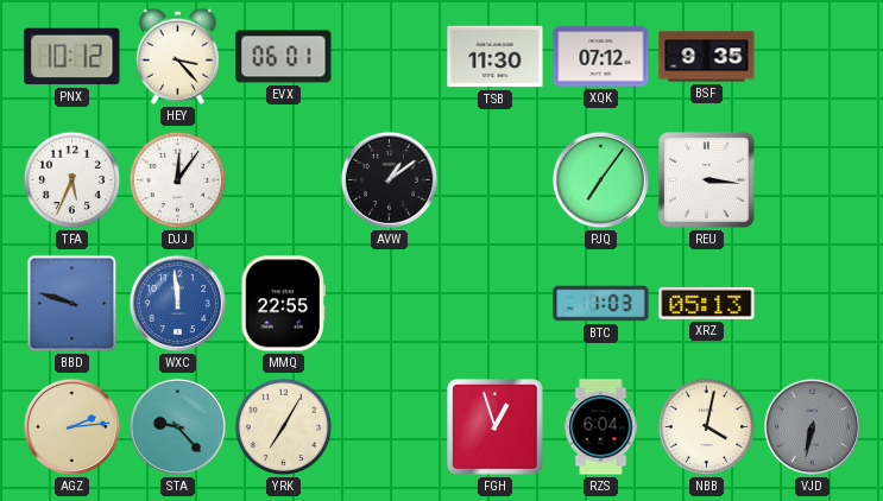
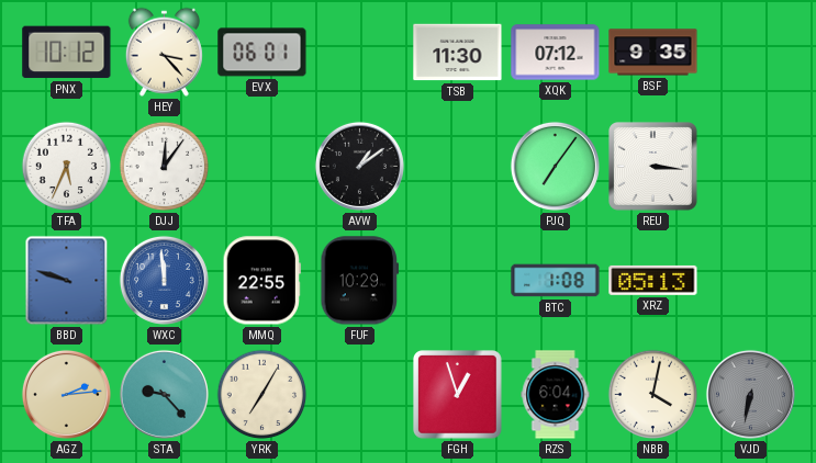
FUF: none -> 10:29
BTC: 1:03 -> 1:08
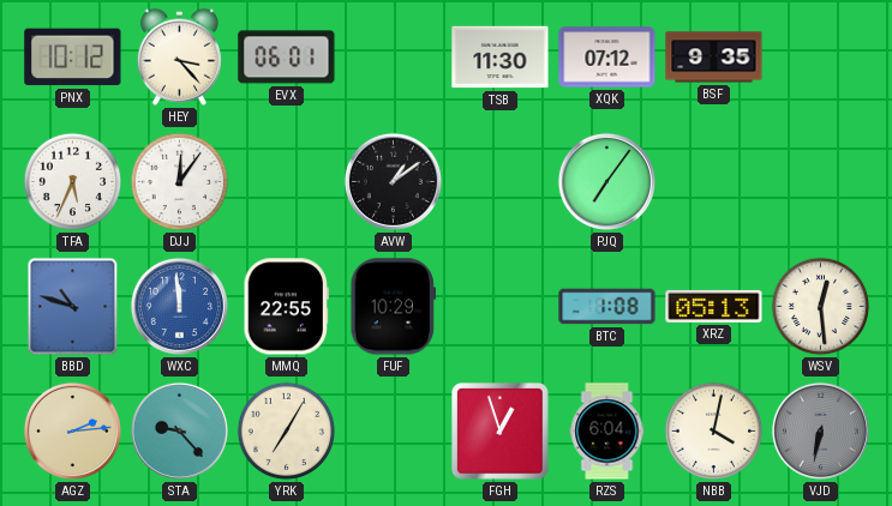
REU: 3:16 -> none
BBD: 9:48 -> 10:48
WSV: none -> 12:29
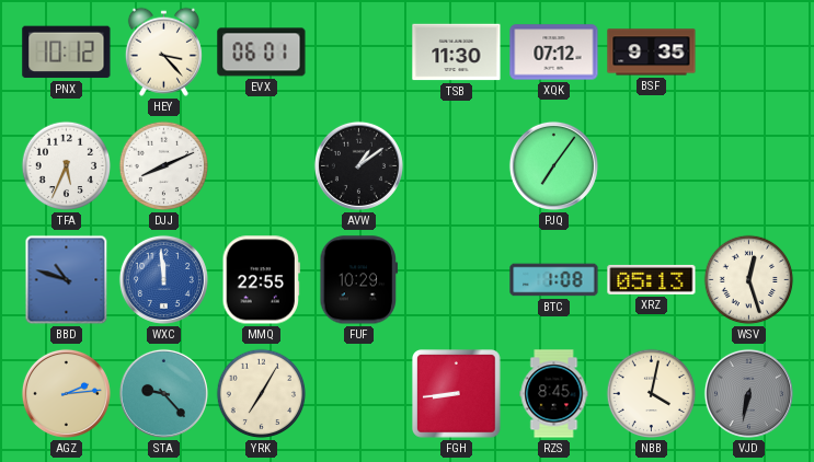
DJJ: 12:06 -> 8:11
WSV: 12:29 -> 12:27
FGH: 12:57 -> 8:44
RZS: 6:04 -> 8:45
